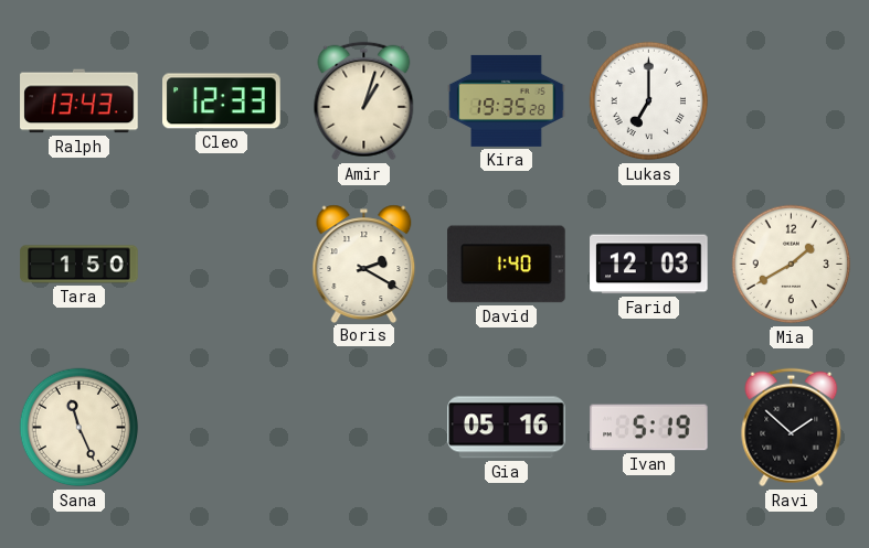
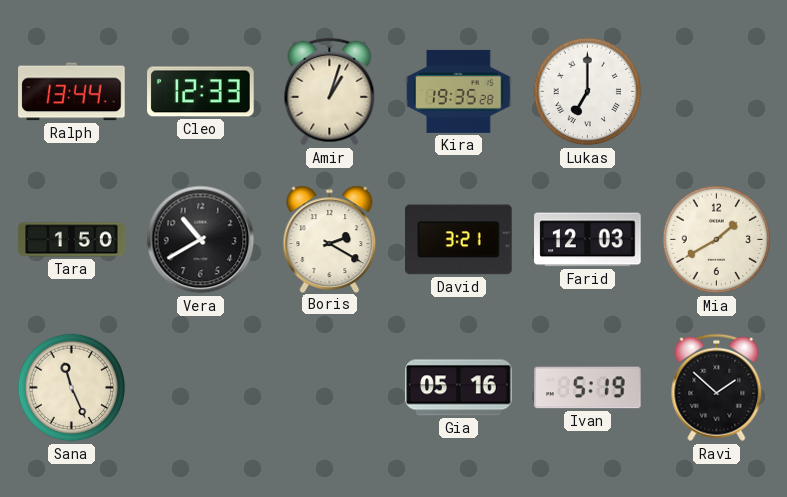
Ralph: 13:43 -> 13:44
Vera: none -> 10:40
David: 1:40 -> 3:21
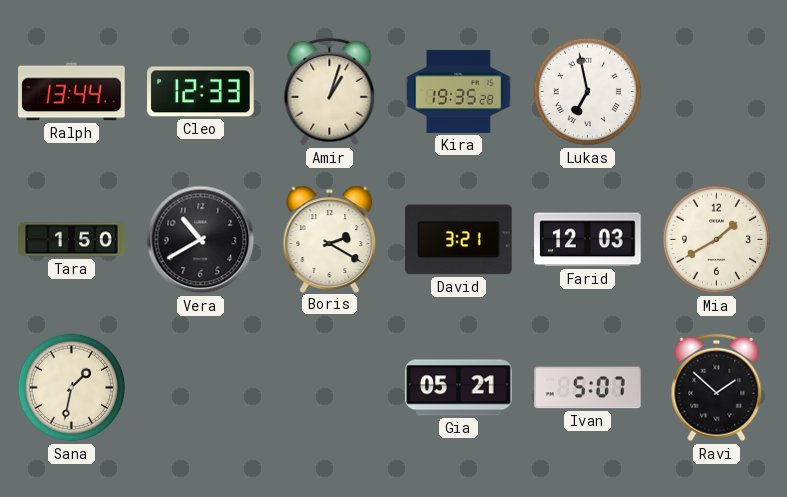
Lukas: 7:00 -> 6:58
Sana: 11:26 -> 1:32
Gia: 05:16 -> 05:21
Ivan: 5:19 -> 5:07
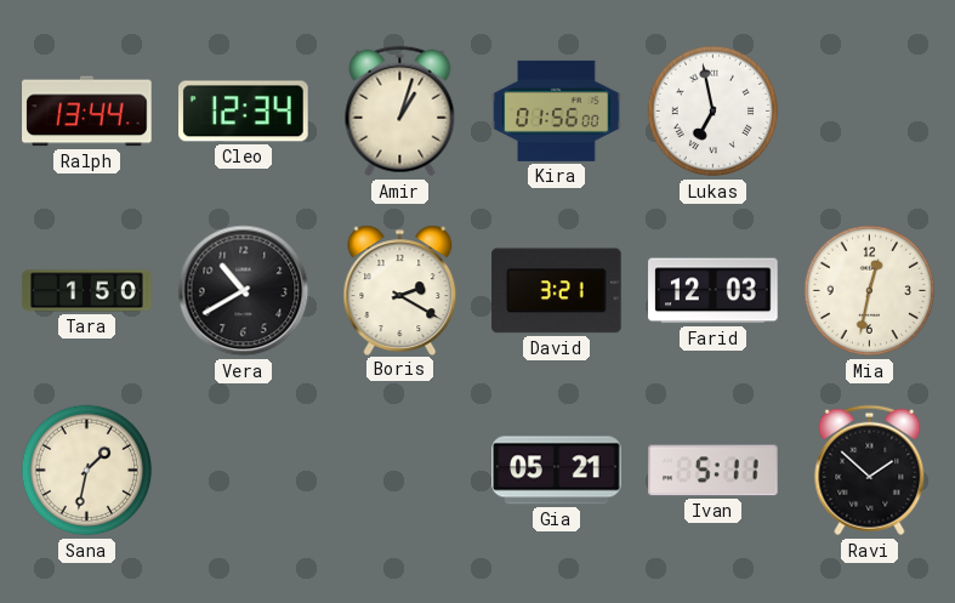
Cleo: 12:33 -> 12:34
Kira: 19:35 -> 01:56
Mia: 1:40 -> 12:32
Ivan: 5:07 -> 5:11
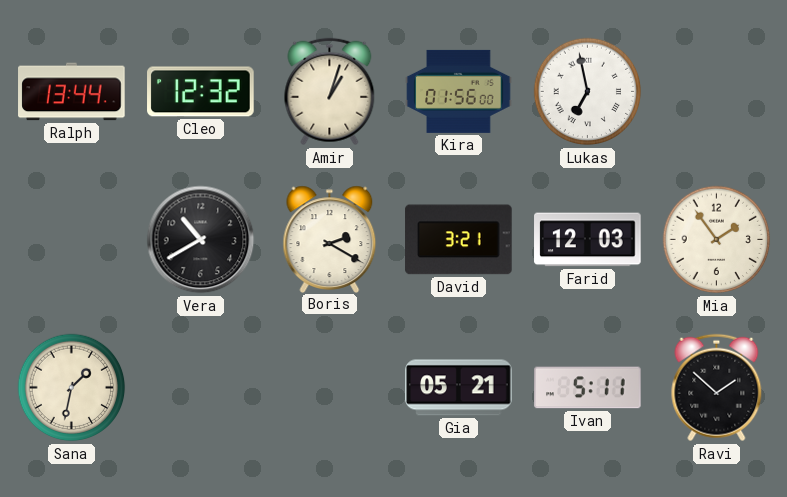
Cleo: 12:34 -> 12:32
Tara: 1:50 -> none
Mia: 12:32 -> 1:54
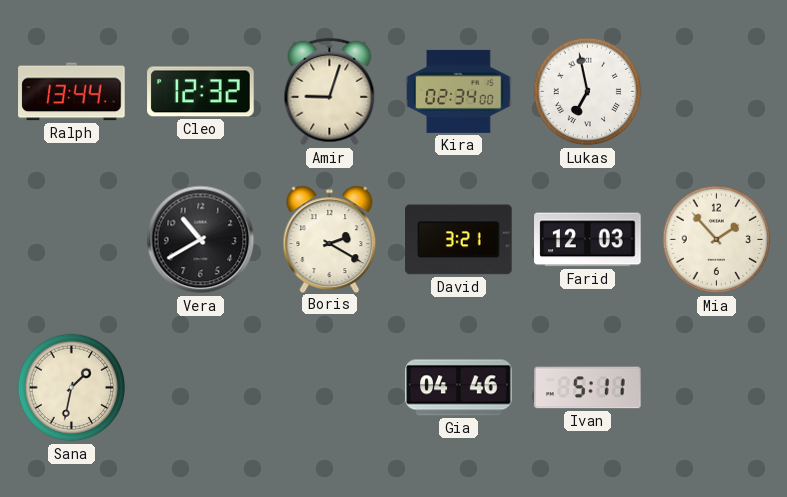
Amir: 1:03 -> 9:03
Kira: 01:56 -> 02:34
Mia: 1:54 -> 1:53
Gia: 05:21 -> 04:46
Ravi: 1:52 -> none
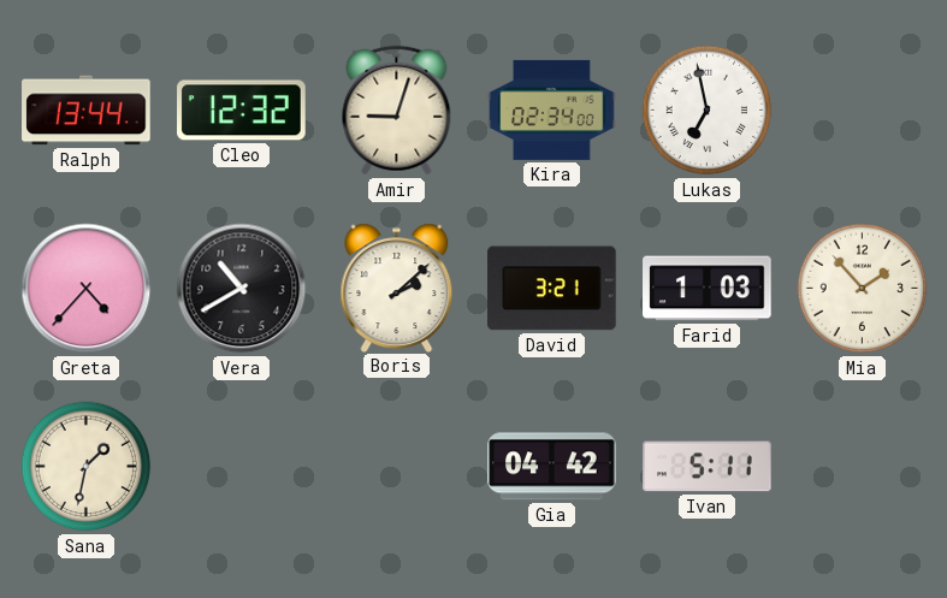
Greta: none -> 4:37
Boris: 2:20 -> 2:08
Farid: 12:03 -> 1:03
Gia: 04:46 -> 04:42
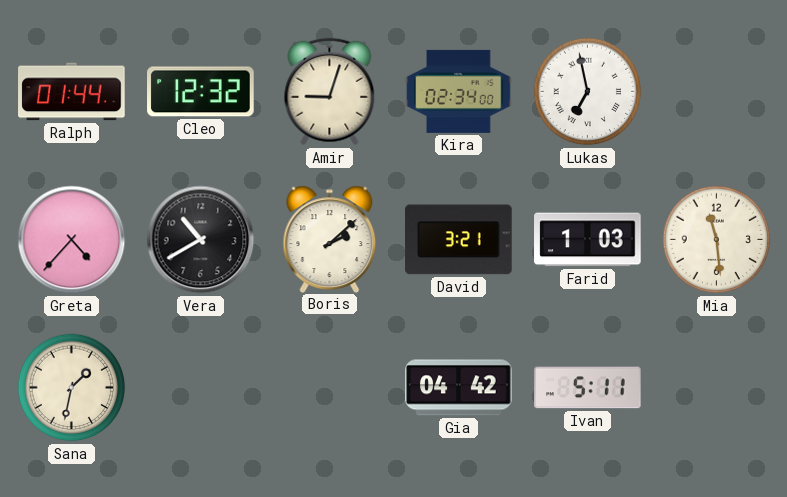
Ralph: 13:44 -> 01:44
Mia: 1:53 -> 11:29
